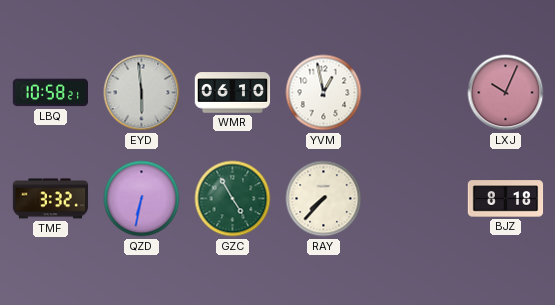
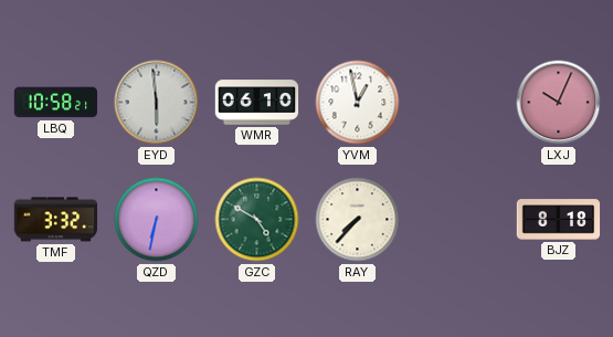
GZC: 4:55 -> 4:50
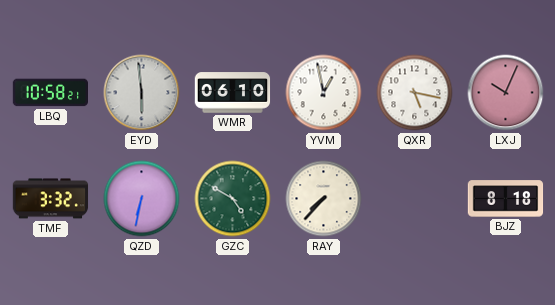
QXR: none -> 5:17
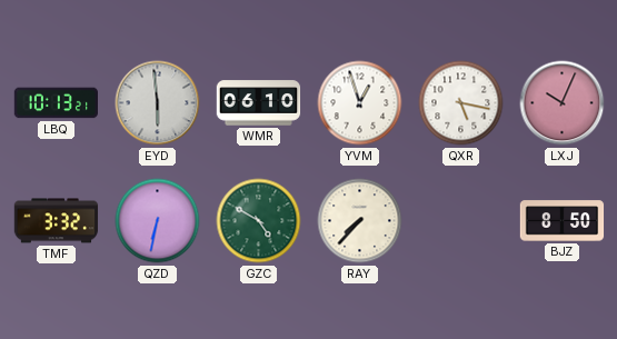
LBQ: 10:58 -> 10:13
YVM: 12:58 -> 12:57
BJZ: 8:18 -> 8:50
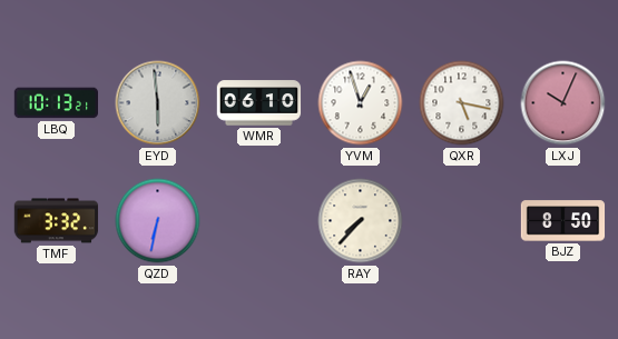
GZC: 4:50 -> none
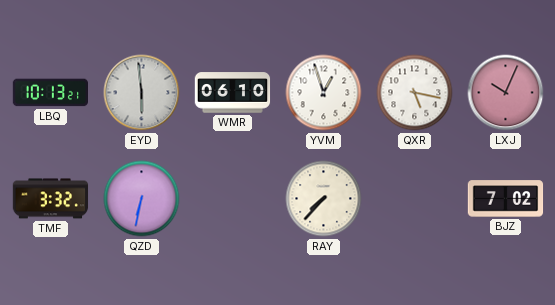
BJZ: 8:50 -> 7:02
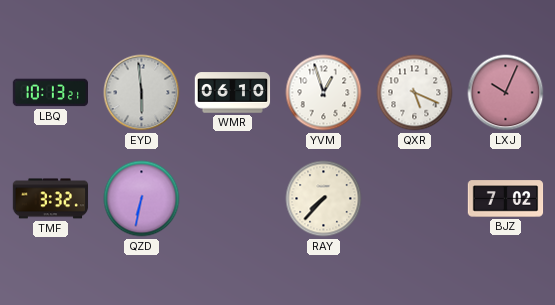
QXR: 5:17 -> 5:19
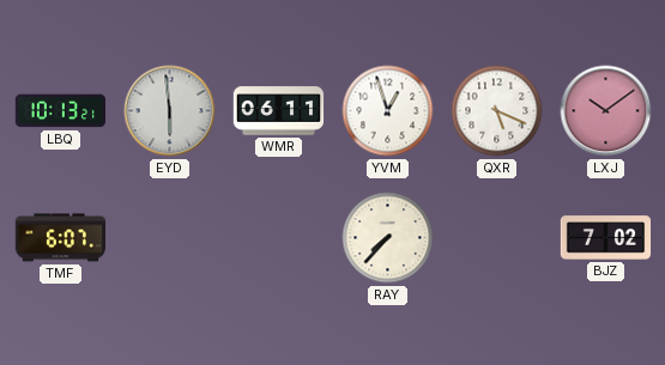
WMR: 06:10 -> 06:11
LXJ: 10:04 -> 10:09
TMF: 3:32 -> 6:07
QZD: 6:32 -> none
